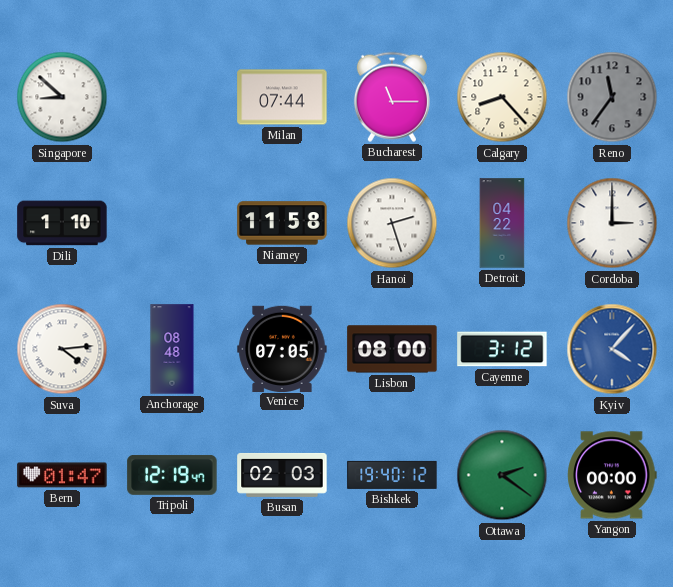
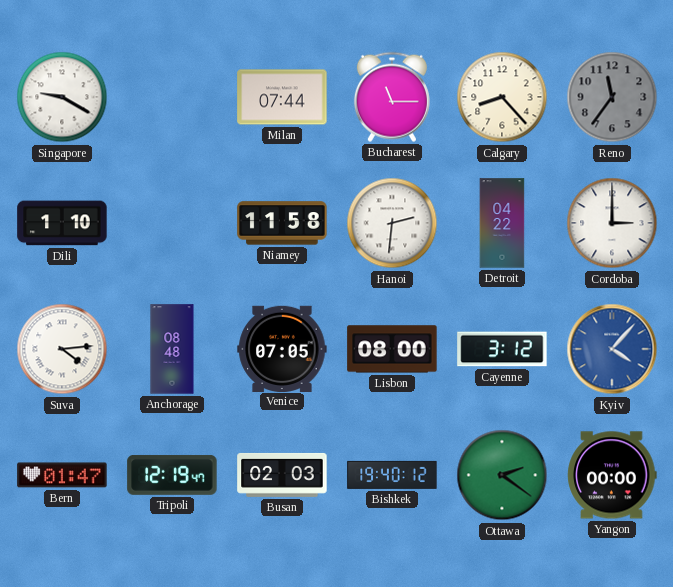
Singapore: 8:52 -> 9:20
Hanoi: 2:27 -> 2:31
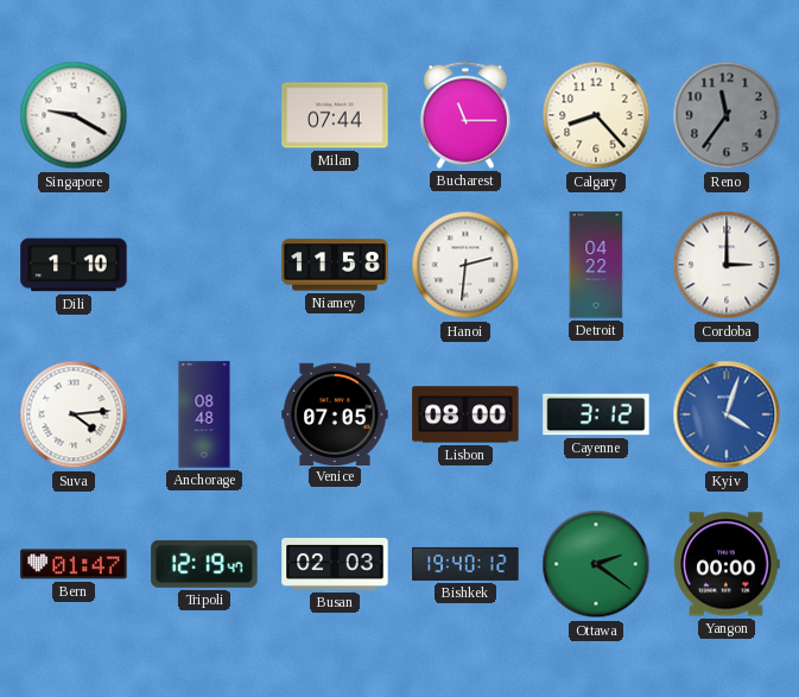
Kyiv: 4:07 -> 4:03
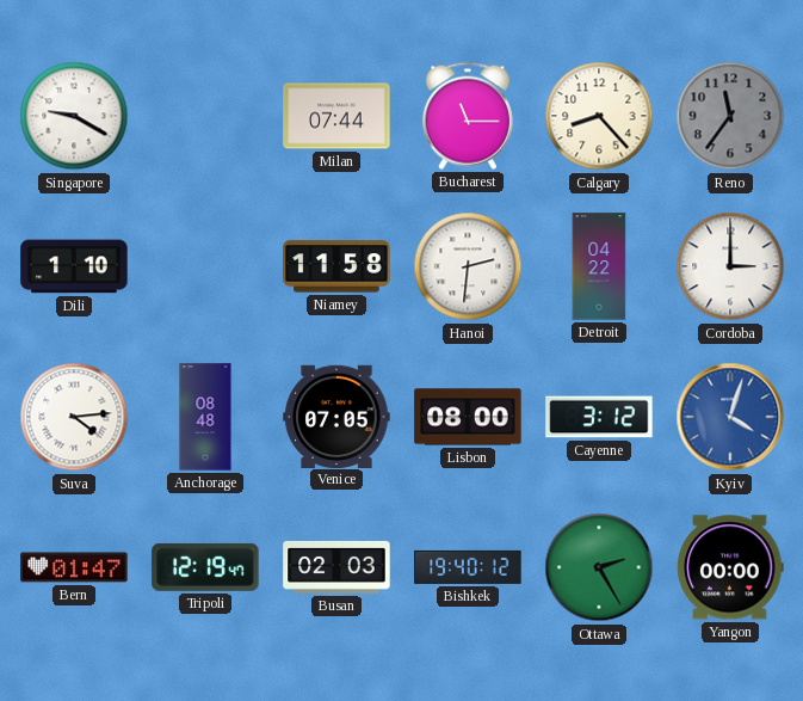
Ottawa: 2:21 -> 2:25
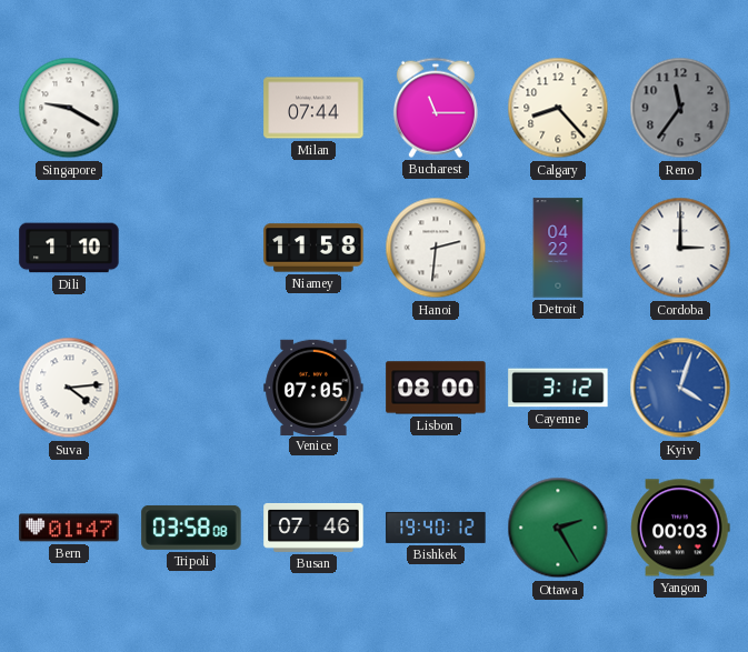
Anchorage: 08:48 -> none
Tripoli: 12:19 -> 03:58
Busan: 02:03 -> 07:46
Yangon: 00:00 -> 00:03
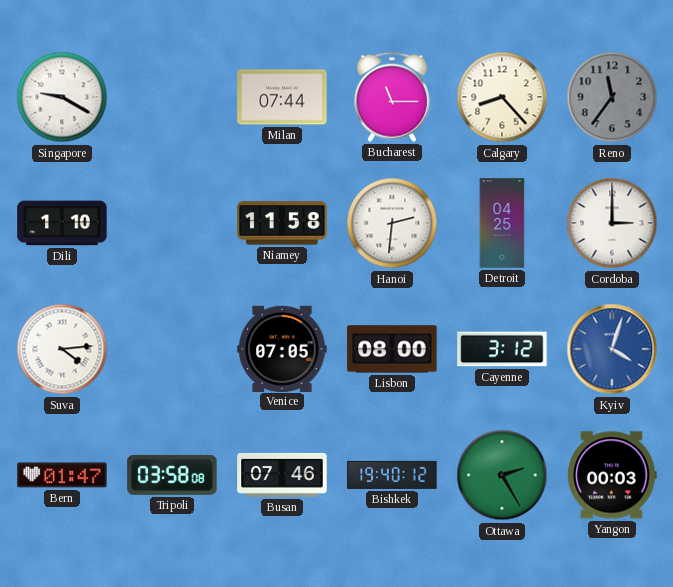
Detroit: 04:22 -> 04:25
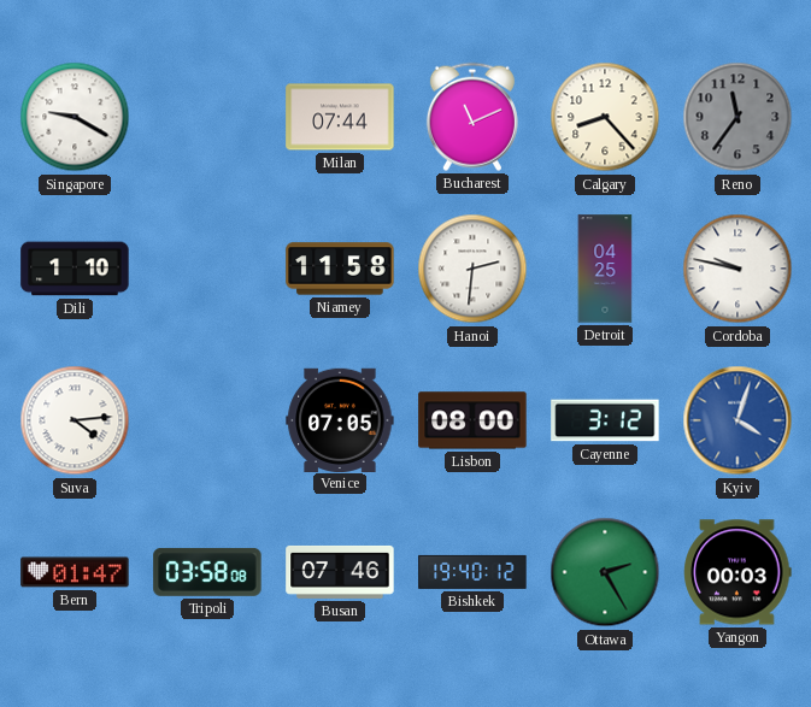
Bucharest: 11:15 -> 11:11
Cordoba: 3:00 -> 9:47
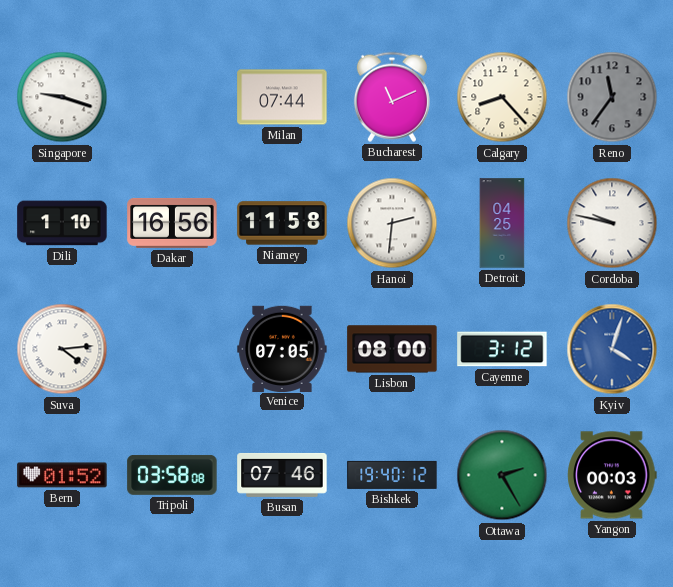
Singapore: 9:20 -> 9:18
Dakar: none -> 16:56
Bern: 01:47 -> 01:52
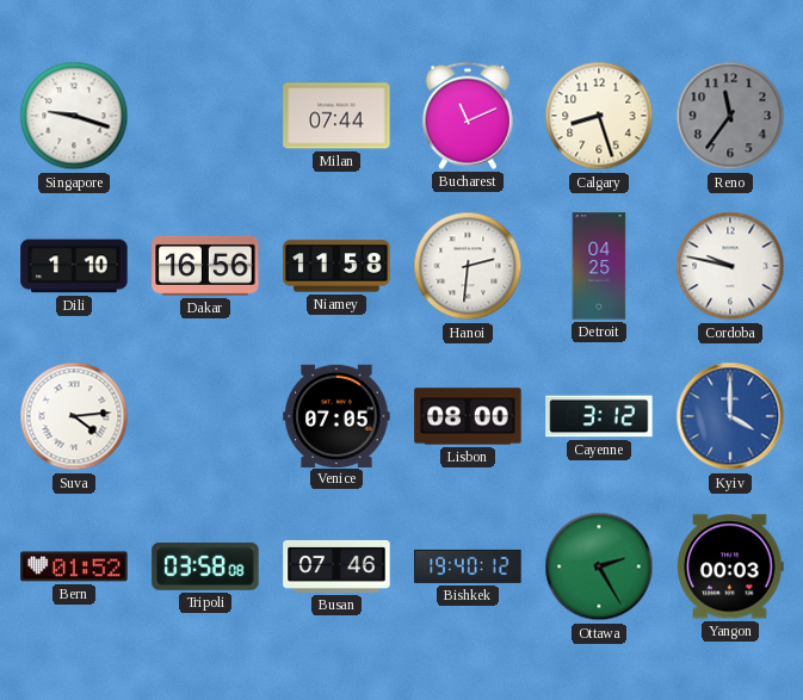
Calgary: 8:23 -> 8:27
Kyiv: 4:03 -> 4:00
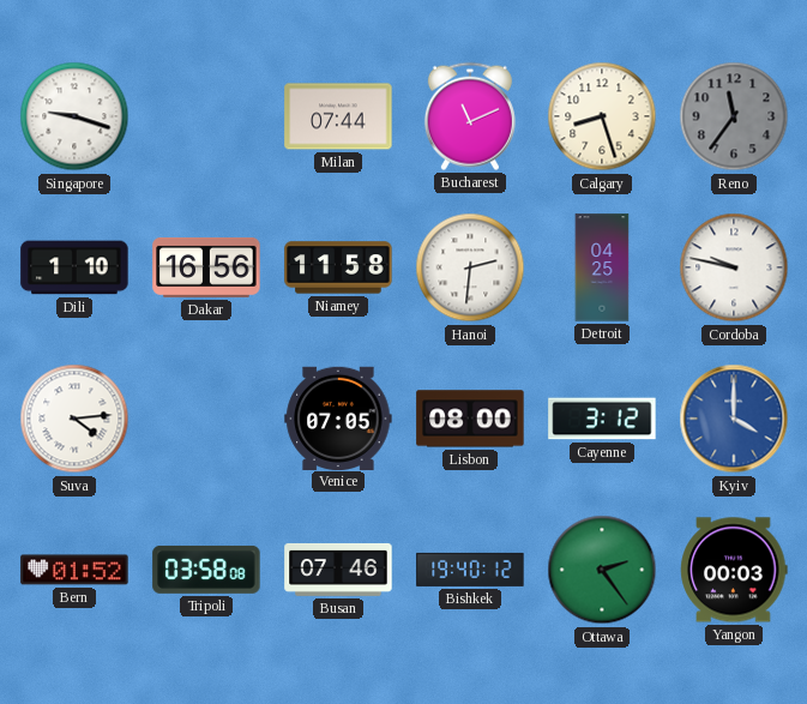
Ottawa: 2:25 -> 2:24
